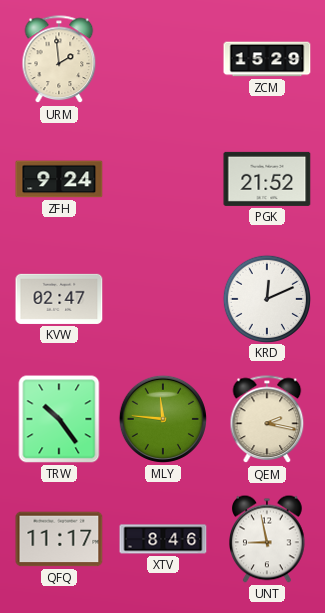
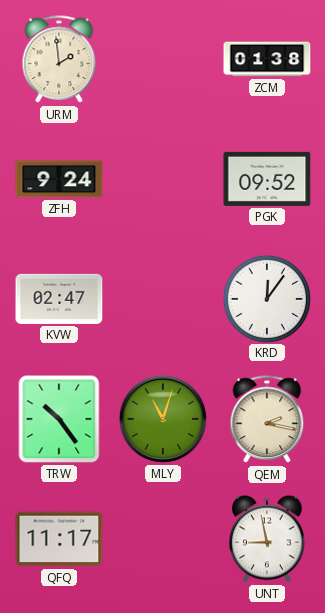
ZCM: 15:29 -> 01:38
PGK: 21:52 -> 09:52
KRD: 12:11 -> 12:06
MLY: 11:46 -> 11:03
XTV: 8:46 -> none
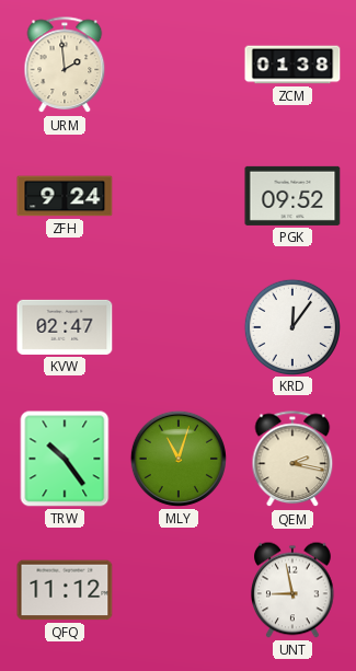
QFQ: 11:17 -> 11:12
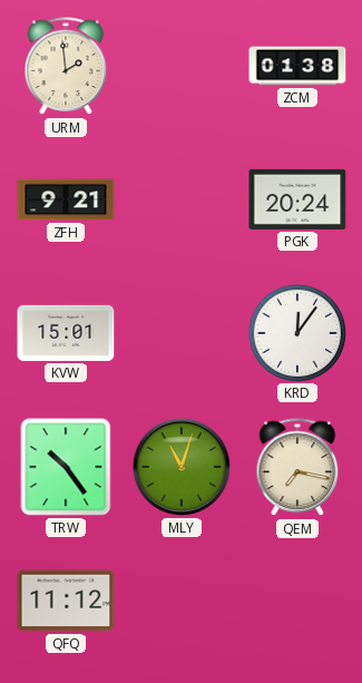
ZFH: 9:24 -> 9:21
PGK: 09:52 -> 20:24
KVW: 02:47 -> 15:01
QEM: 2:17 -> 7:17
UNT: 8:58 -> none
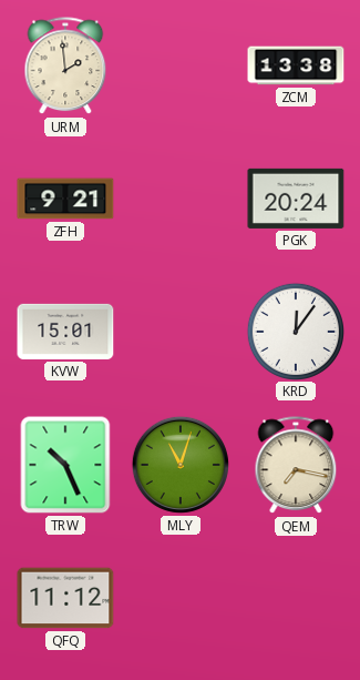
ZCM: 01:38 -> 13:38
TRW: 10:24 -> 10:26
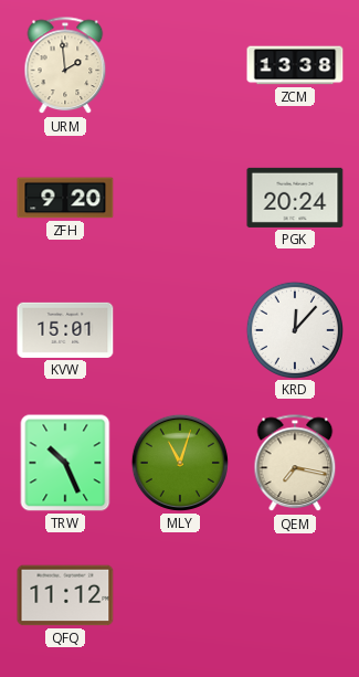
ZFH: 9:21 -> 9:20
KRD: 12:06 -> 12:07
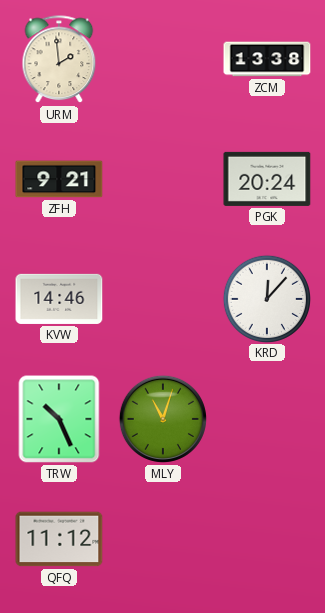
ZFH: 9:20 -> 9:21
KVW: 15:01 -> 14:46
QEM: 7:17 -> none
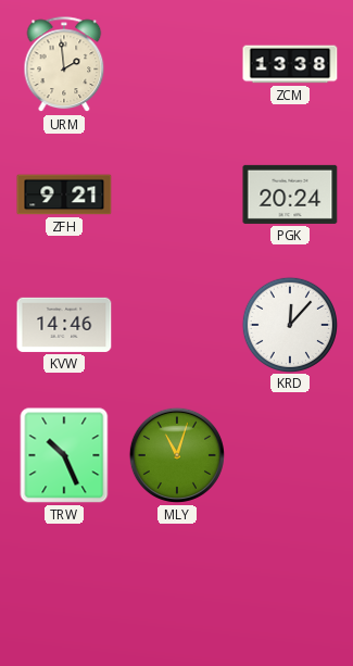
QFQ: 11:12 -> none
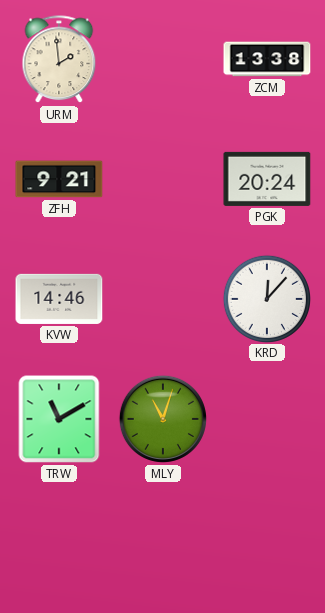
TRW: 10:26 -> 11:10
